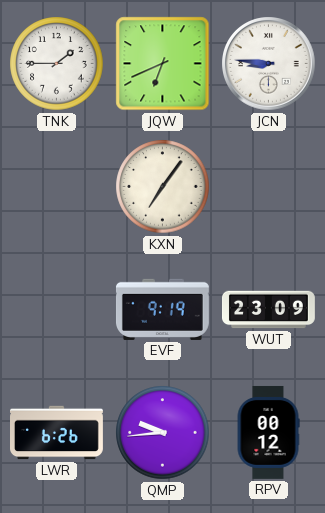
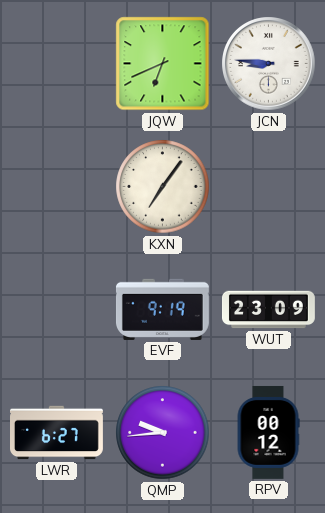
TNK: 1:45 -> none
LWR: 6:26 -> 6:27
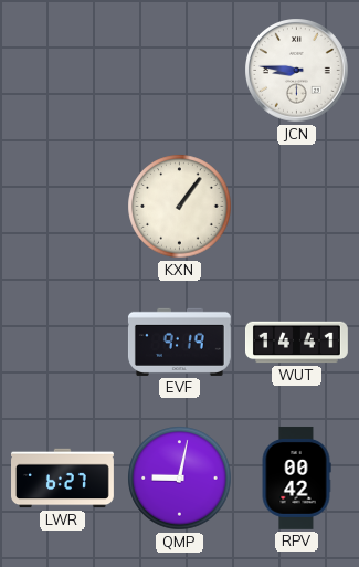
JQW: 6:41 -> none
KXN: 7:06 -> 1:06
WUT: 23:09 -> 14:41
QMP: 9:44 -> 9:02
RPV: 00:12 -> 00:42
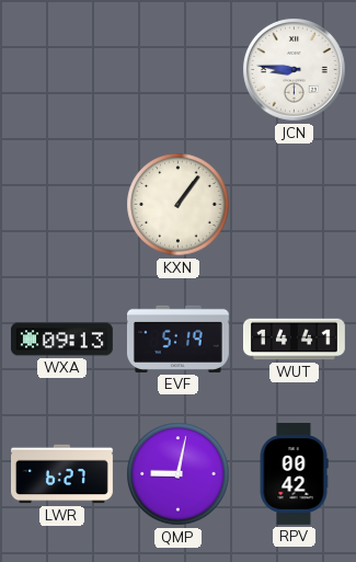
WXA: none -> 09:13
EVF: 9:19 -> 5:19
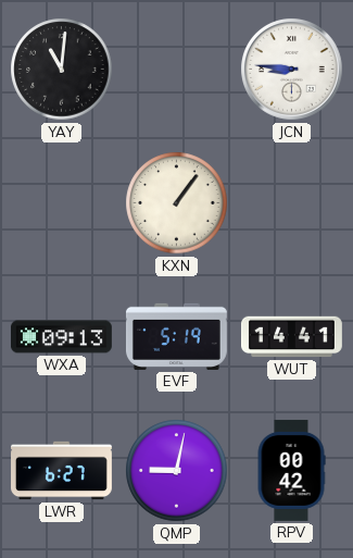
YAY: none -> 11:01
